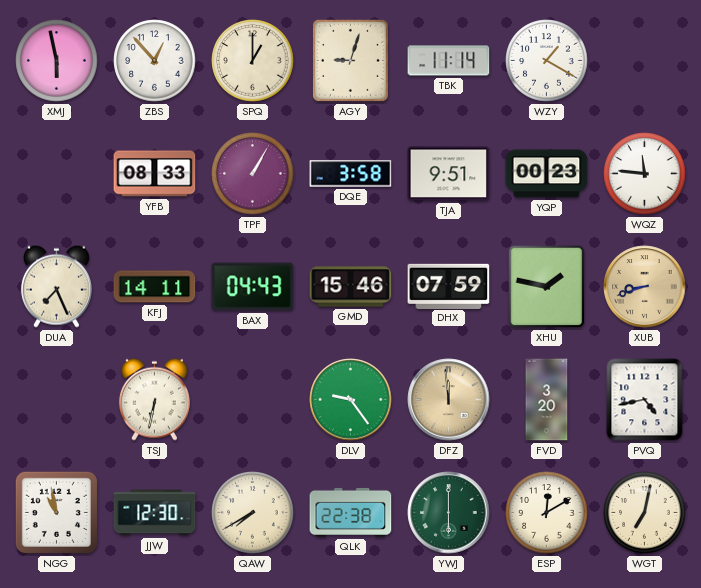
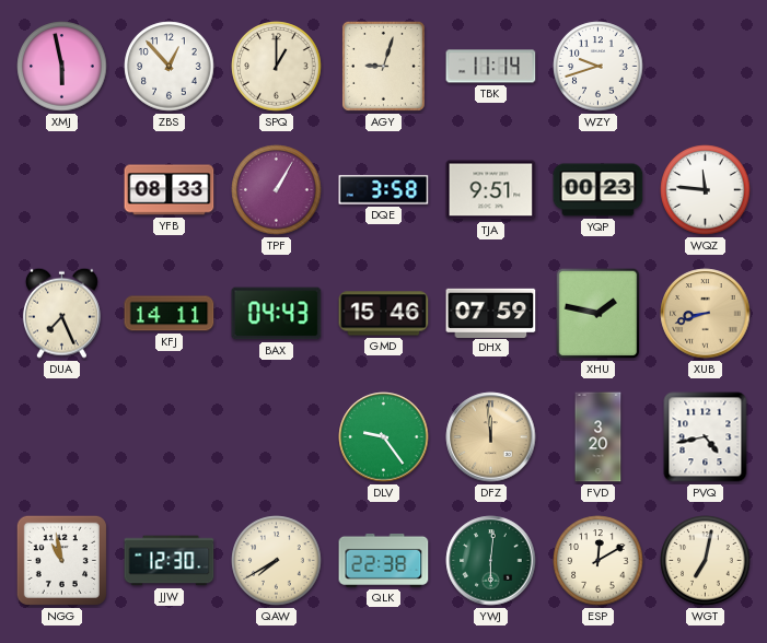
WZY: 1:20 -> 9:42
TSJ: 6:32 -> none
YWJ: 6:00 -> 6:01
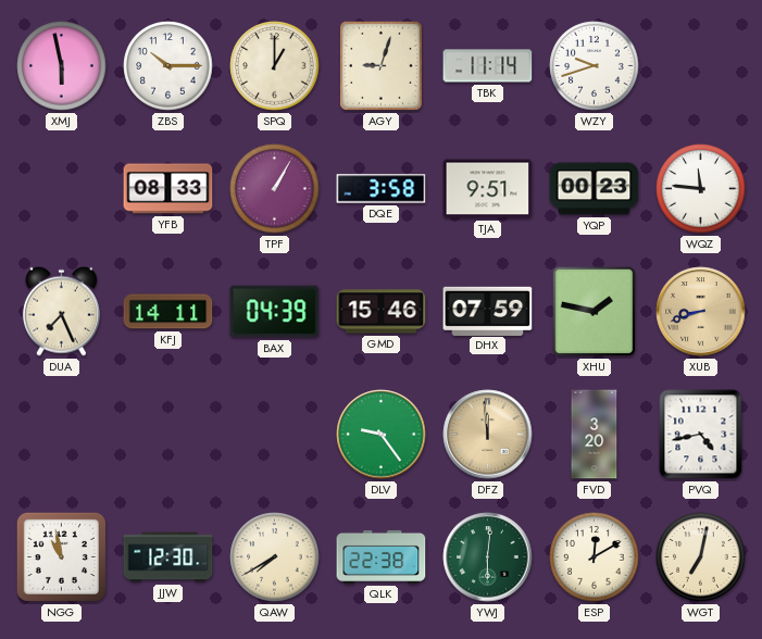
ZBS: 12:53 -> 10:15
BAX: 04:43 -> 04:39
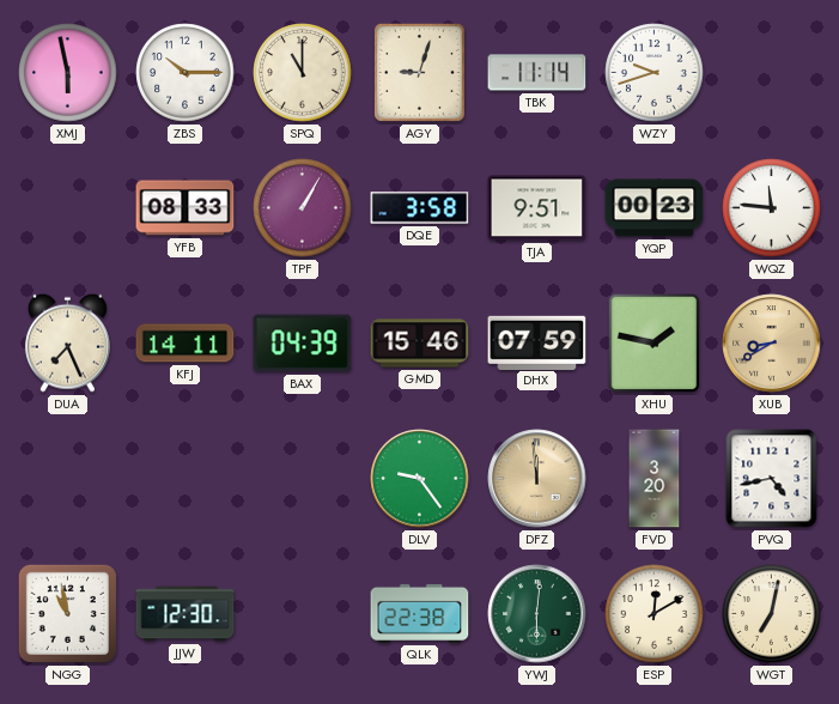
SPQ: 1:00 -> 11:00
XUB: 8:42 -> 8:40
QAW: 7:40 -> none
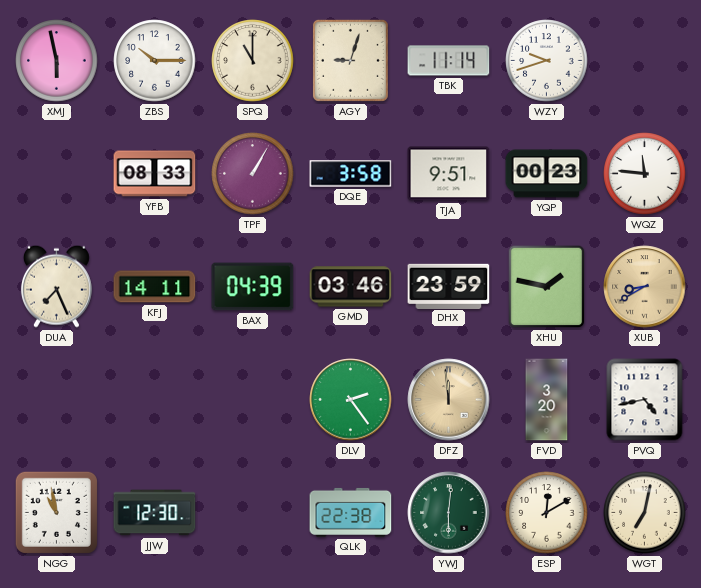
GMD: 15:46 -> 03:46
DHX: 07:59 -> 23:59
DLV: 9:24 -> 2:24
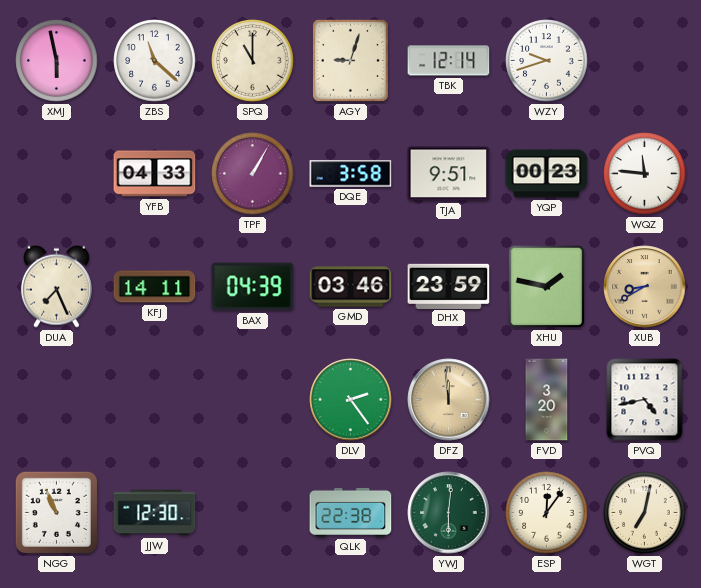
ZBS: 10:15 -> 11:22
TBK: 11:14 -> 12:14
YFB: 08:33 -> 04:33
NGG: 10:58 -> 10:56
ESP: 12:10 -> 12:06
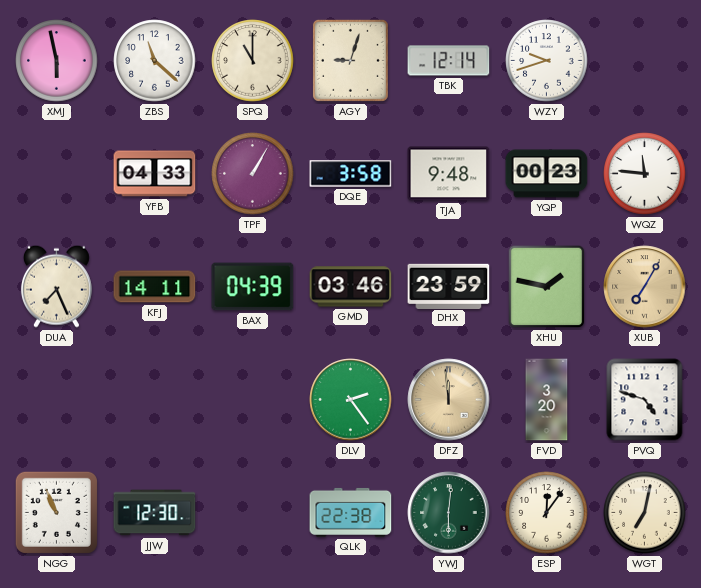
TJA: 9:51 -> 9:48
XUB: 8:40 -> 7:05
PVQ: 4:43 -> 4:48
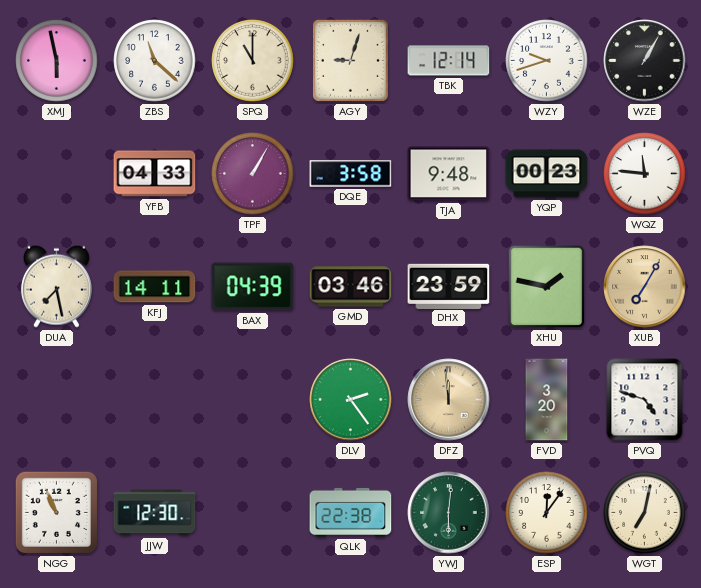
WZE: none -> 1:05
DUA: 7:26 -> 7:28
